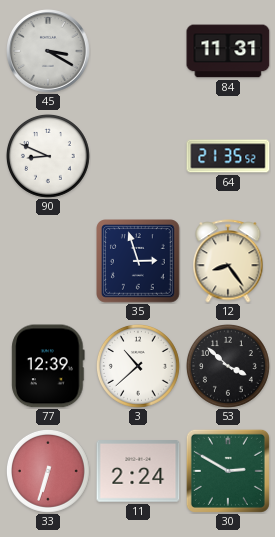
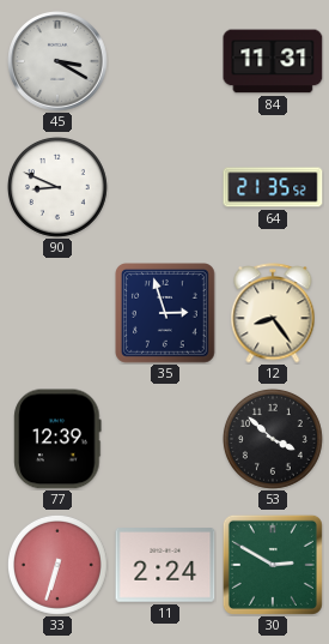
3: 10:38 -> none
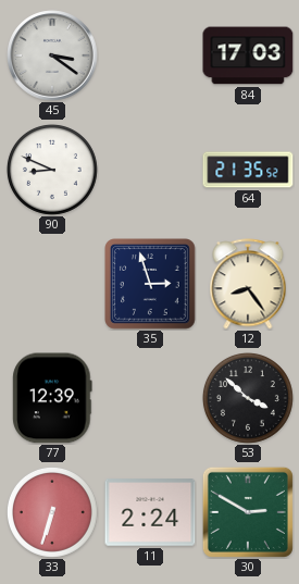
45: 3:20 -> 3:21
84: 11:31 -> 17:03
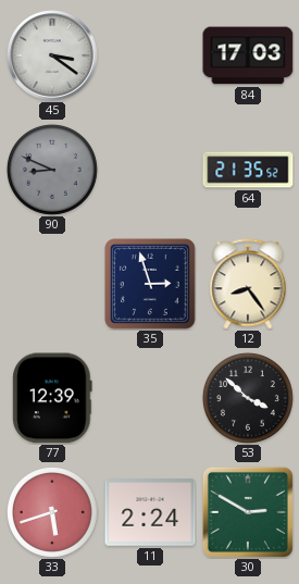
90 dial: white -> grey
33: 6:33 -> 5:42
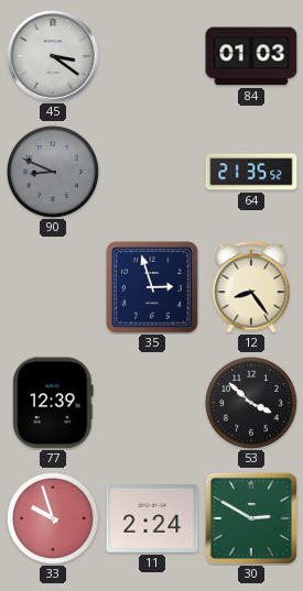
84: 17:03 -> 01:03
33: 5:42 -> 9:57
